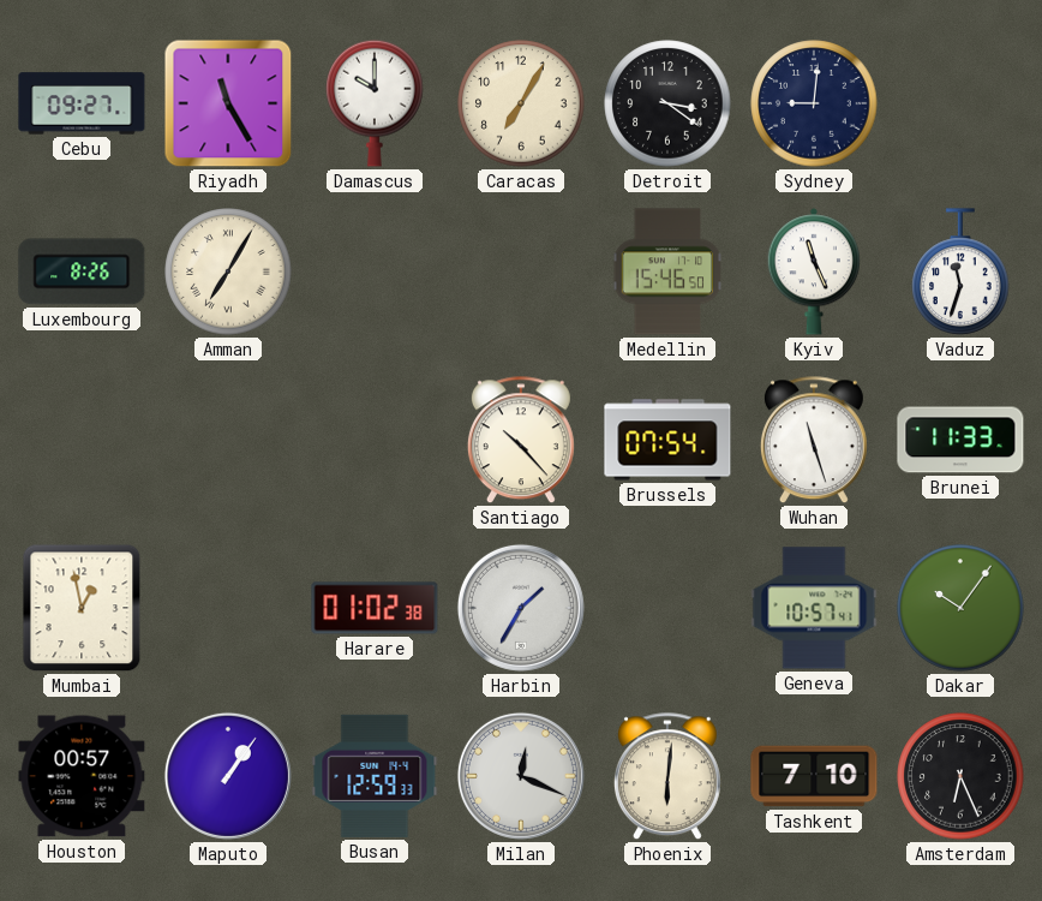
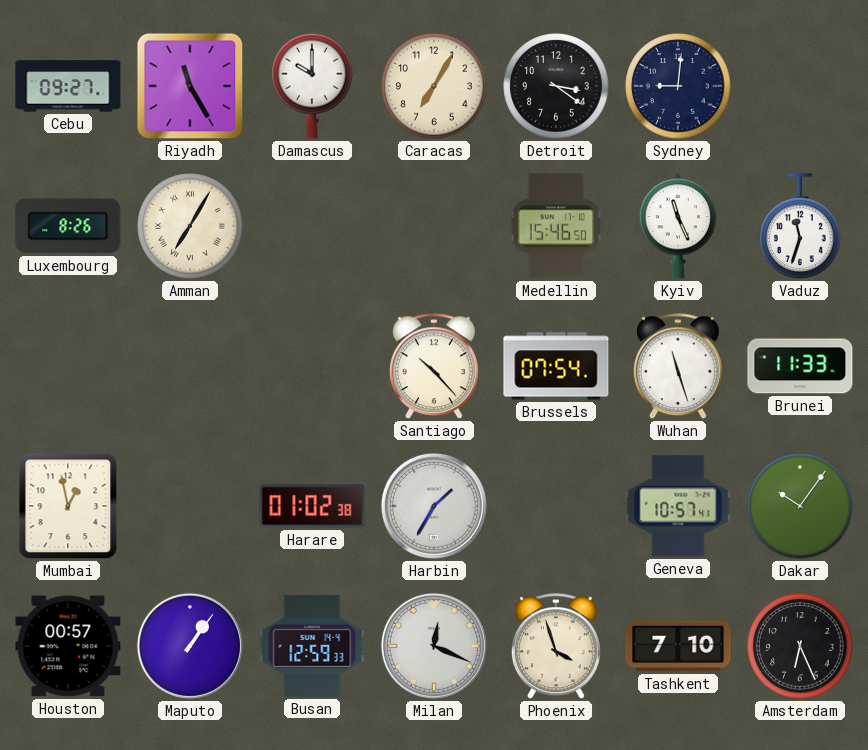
Phoenix: 6:01 -> 3:57
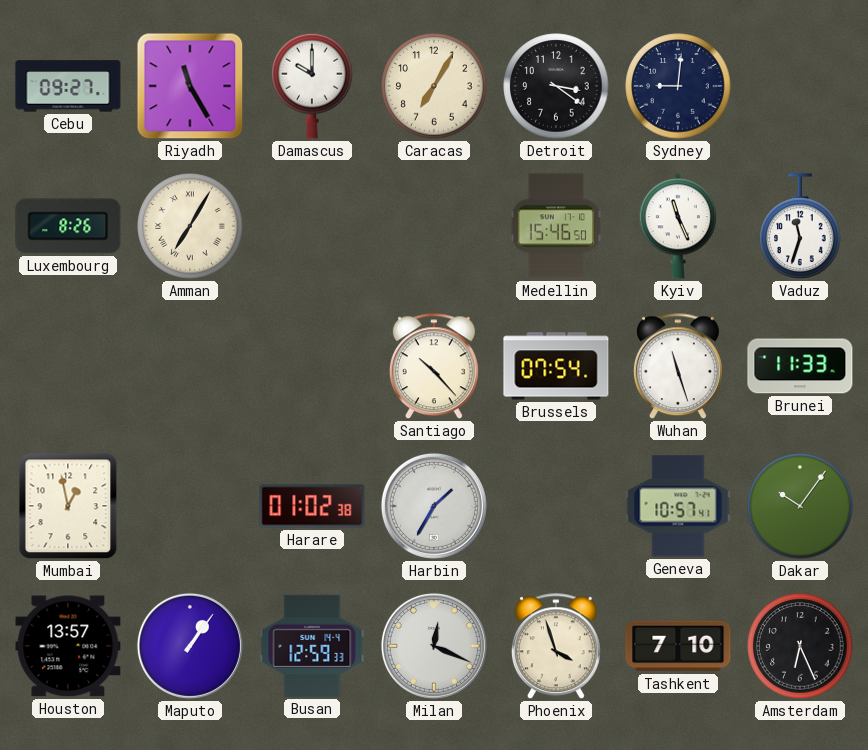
Houston: 00:57 -> 13:57
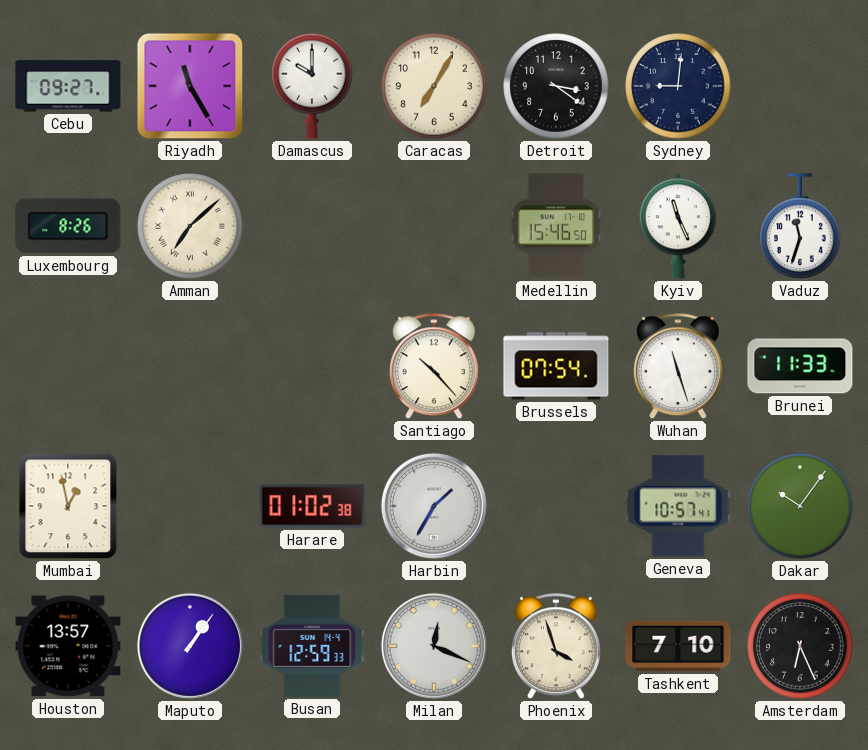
Amman: 7:05 -> 7:08
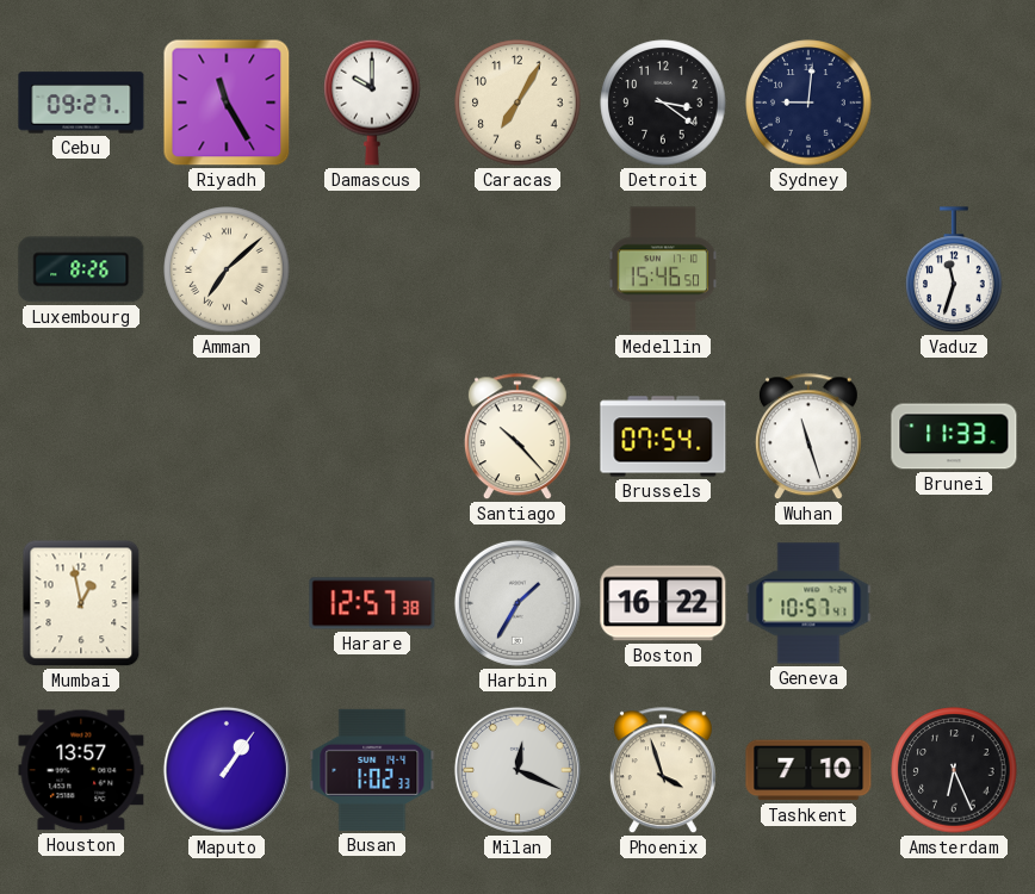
Kyiv: 11:26 -> none
Harare: 01:02 -> 12:57
Boston: none -> 16:22
Dakar: 10:06 -> none
Busan: 12:59 -> 1:02
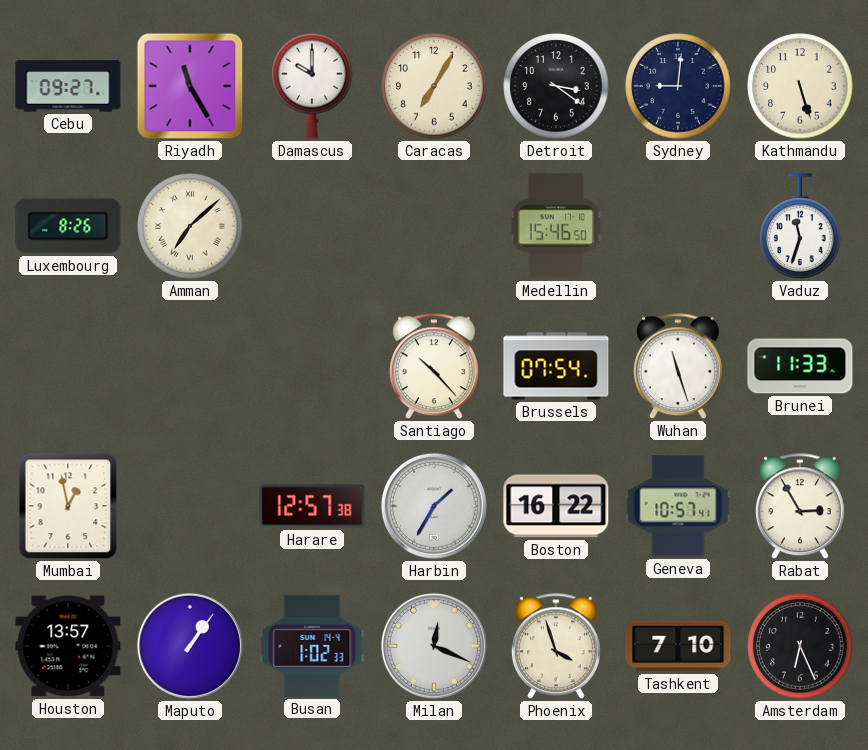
Kathmandu: none -> 5:27
Rabat: none -> 2:55
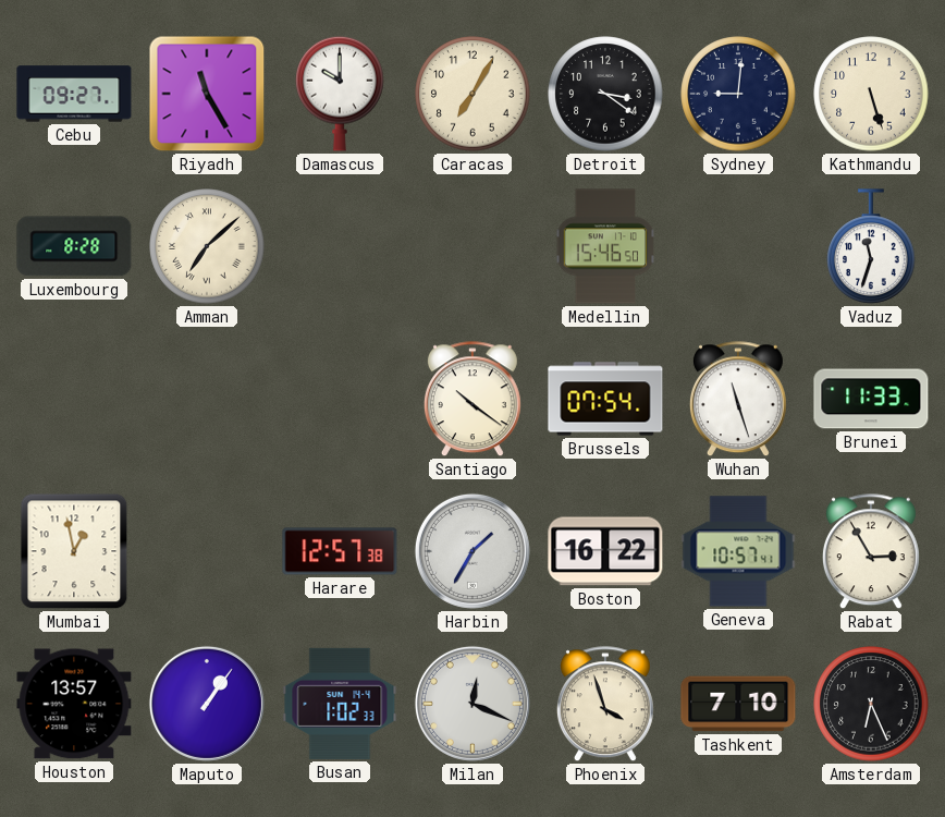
Luxembourg: 8:26 -> 8:28
Santiago: 10:23 -> 10:21
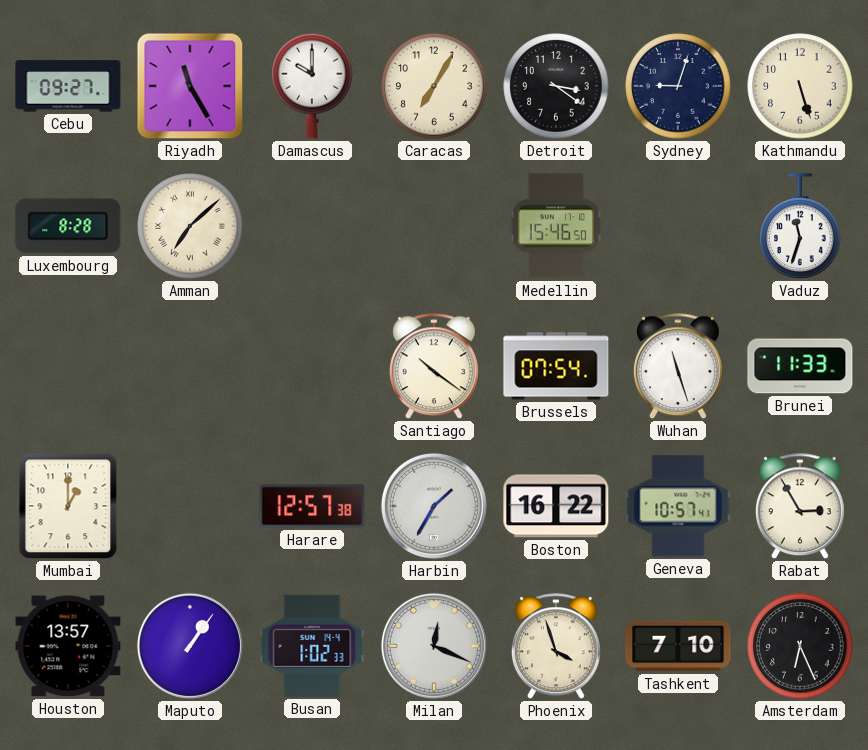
Sydney: 9:01 -> 9:03
Mumbai: 12:58 -> 1:00
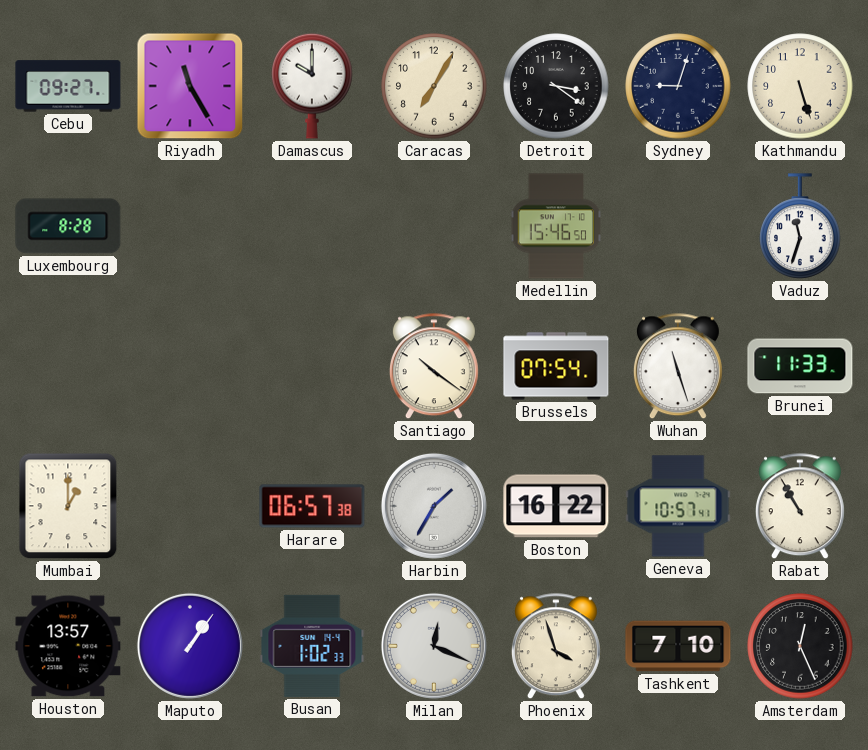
Amman: 7:08 -> none
Harare: 12:57 -> 06:57
Rabat: 2:55 -> 10:55
Amsterdam: 6:26 -> 12:26
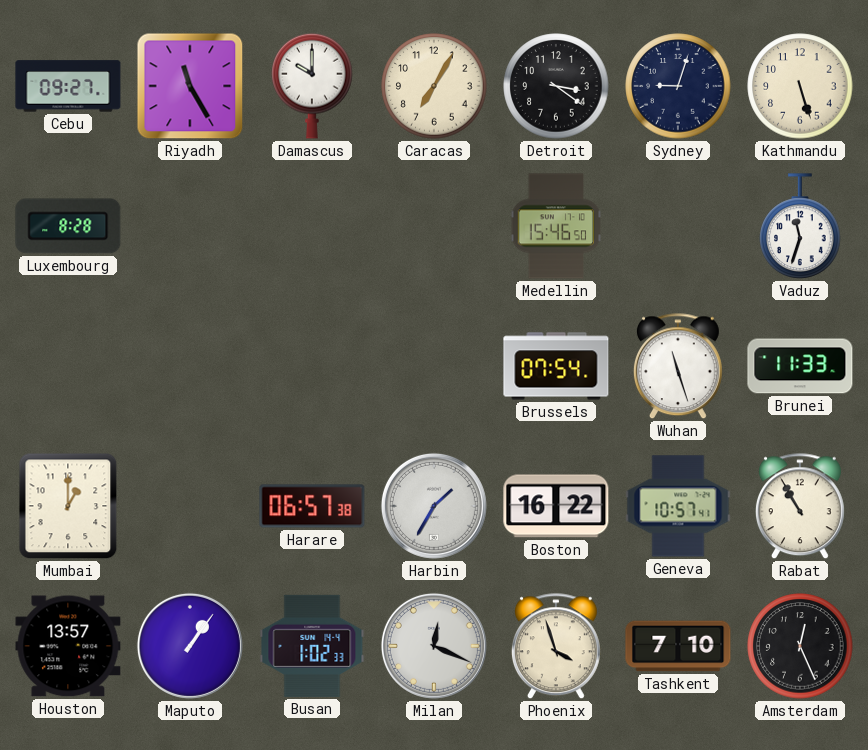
Santiago: 10:21 -> none
